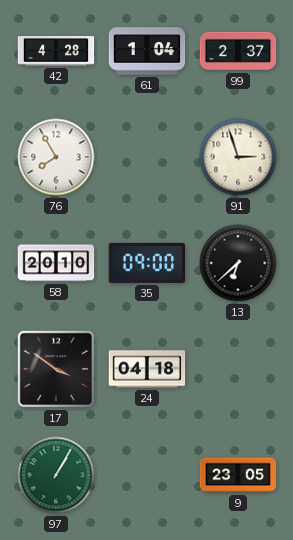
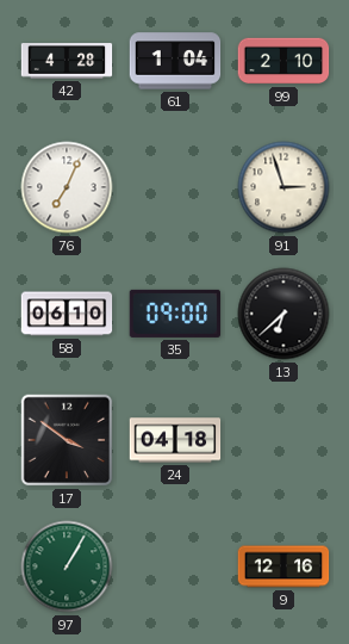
99: 2:37 -> 2:10
76: 7:55 -> 7:04
58: 20:10 -> 06:10
9: 23:05 -> 12:16
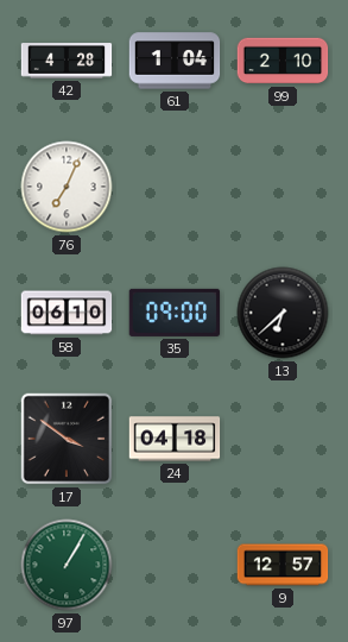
91: 2:57 -> none
9: 12:16 -> 12:57
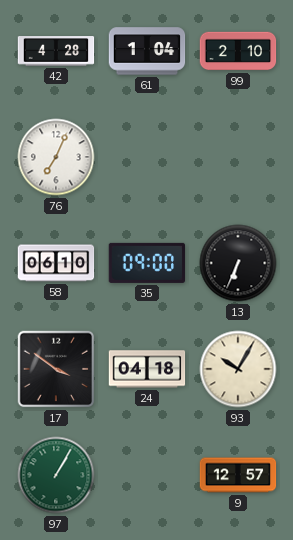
13: 6:38 -> 6:34
93: none -> 10:05
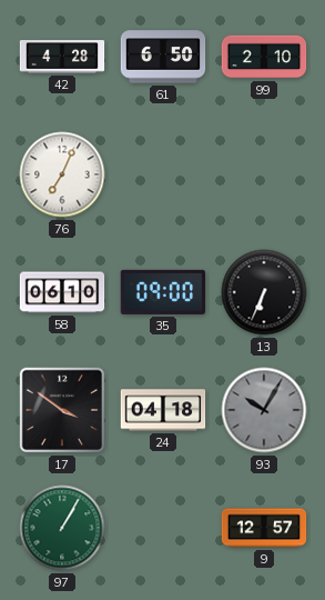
61: 1:04 -> 6:50
93 dial: cream -> grey
